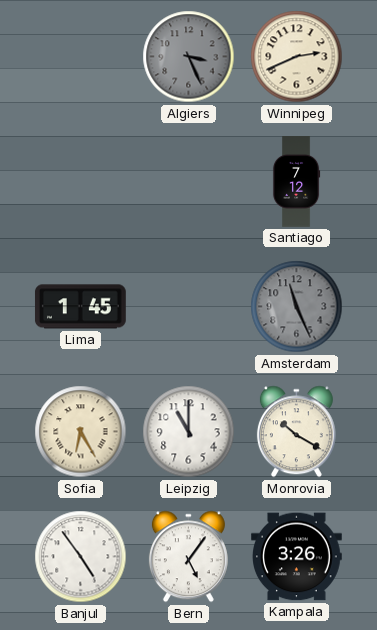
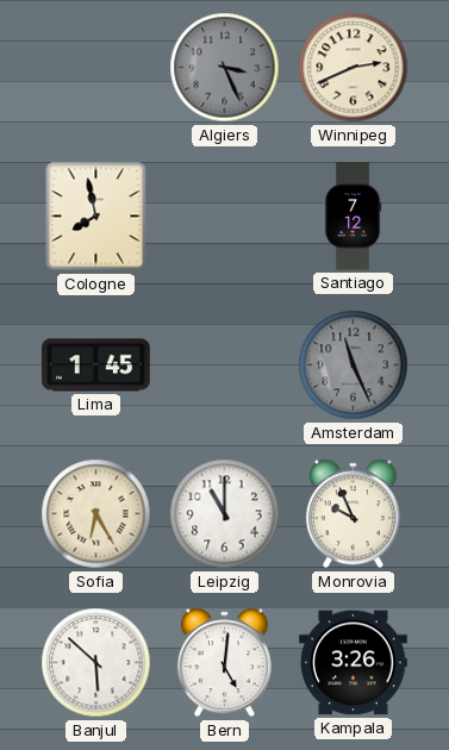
Cologne: none -> 7:58
Monrovia: 10:20 -> 9:56
Banjul: 4:54 -> 5:52
Bern: 5:06 -> 5:01
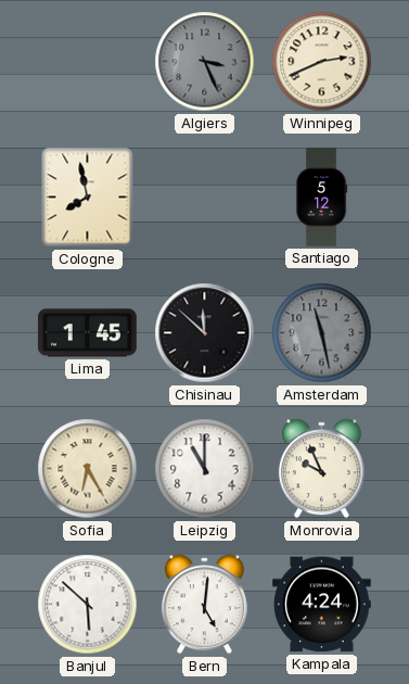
Santiago: 7:12 -> 5:12
Chisinau: none -> 11:52
Amsterdam: 11:26 -> 11:28
Kampala: 3:26 -> 4:24
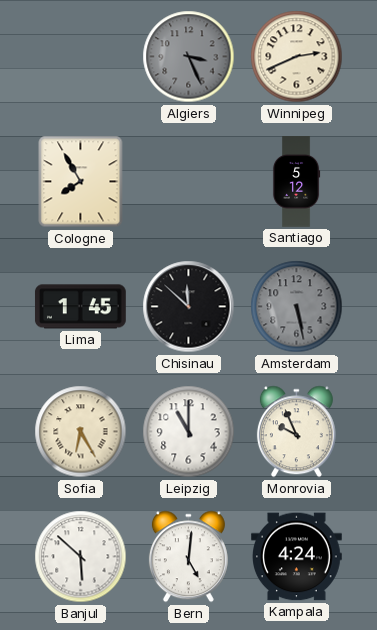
Cologne: 7:58 -> 7:55
Amsterdam: 11:28 -> 5:28
